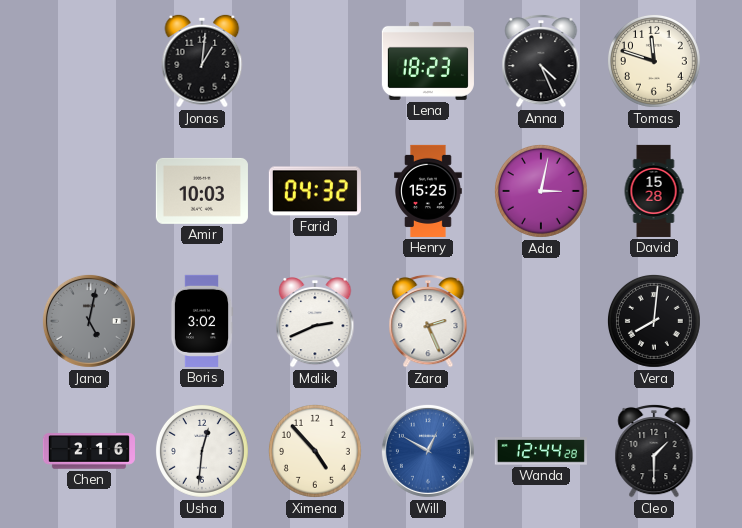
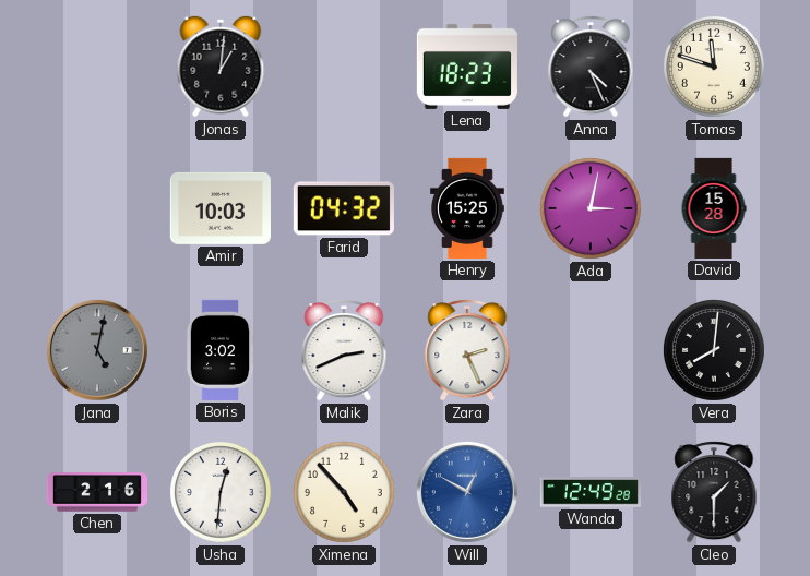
Wanda: 12:44 -> 12:49
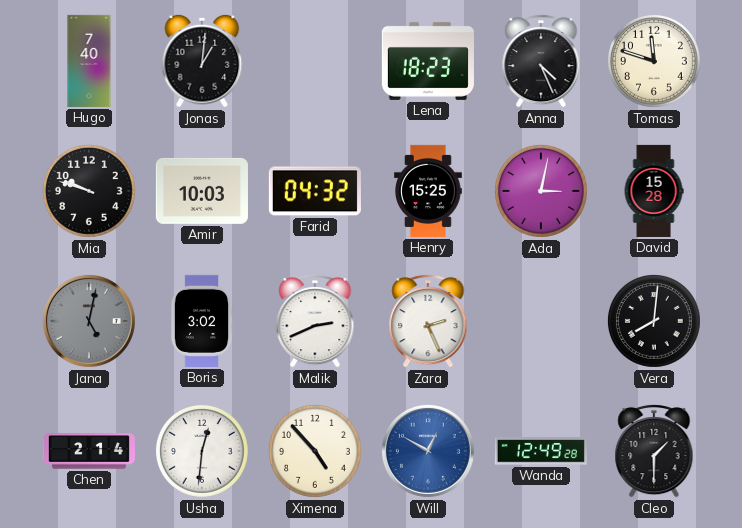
Hugo: none -> 7:40
Mia: none -> 9:48
Chen: 2:16 -> 2:14
